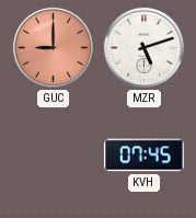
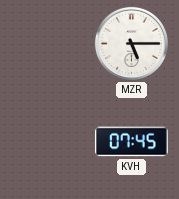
GUC: 9:00 -> none
MZR: 5:12 -> 5:15
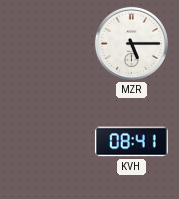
KVH: 07:45 -> 08:41
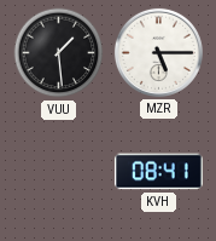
VUU: none -> 1:29
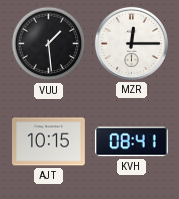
MZR: 5:15 -> 12:15
AJT: none -> 10:15
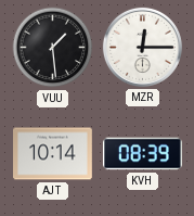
AJT: 10:15 -> 10:14
KVH: 08:41 -> 08:39
